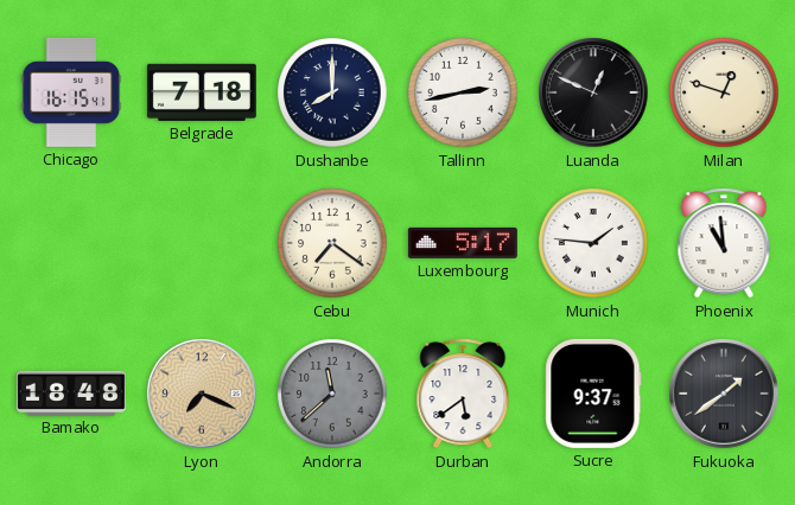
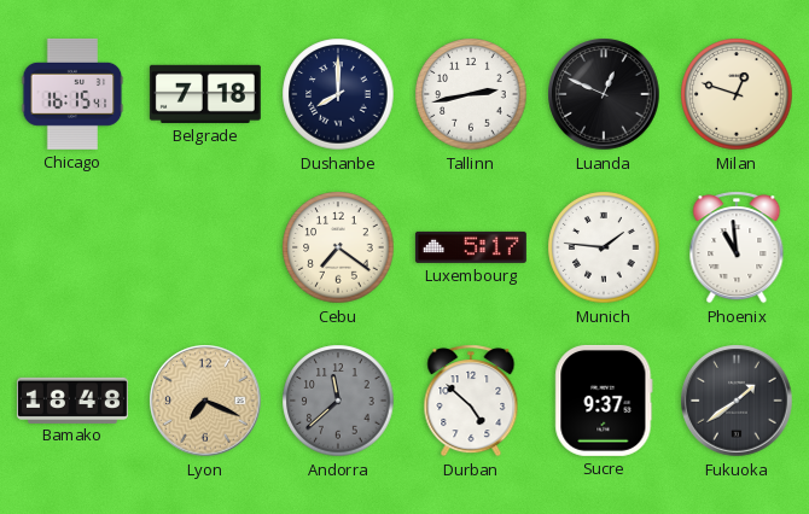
Durban: 5:39 -> 4:52
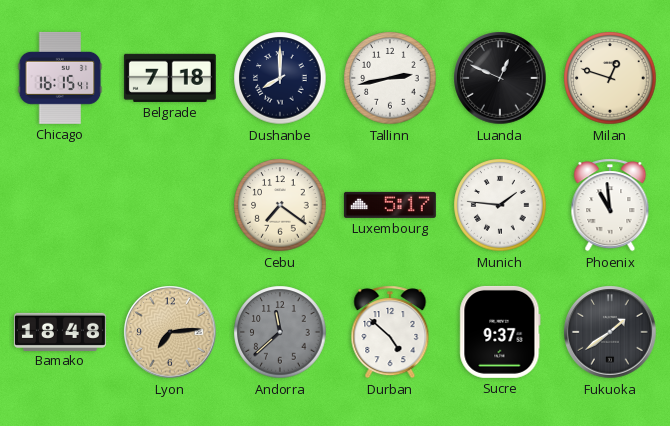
Lyon: 7:19 -> 7:14
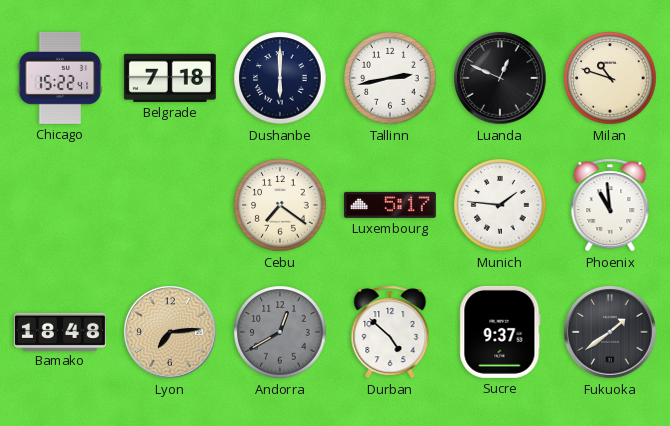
Chicago: 16:15 -> 15:22
Dushanbe: 8:00 -> 6:00
Milan: 12:48 -> 10:48
Andorra: 11:38 -> 12:40
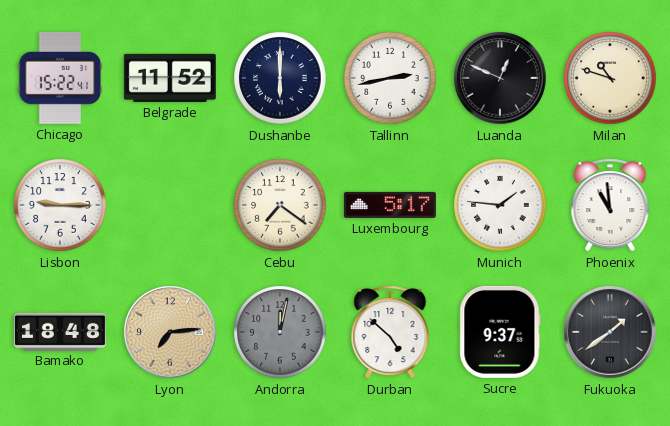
Belgrade: 7:18 -> 11:52
Lisbon: none -> 9:15
Andorra: 12:40 -> 12:02
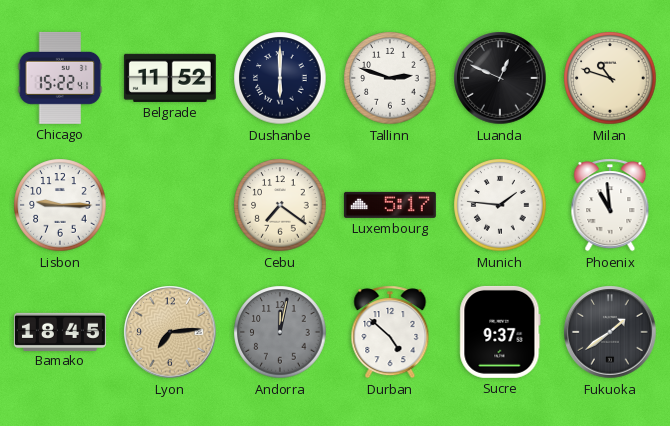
Tallinn: 2:43 -> 2:48
Bamako: 18:48 -> 18:45
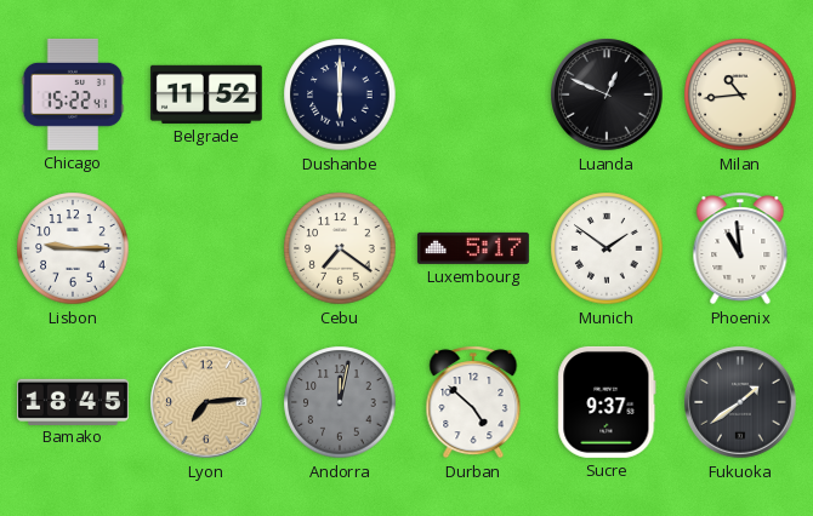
Tallinn: 2:48 -> none
Milan: 10:48 -> 10:44
Munich: 1:46 -> 1:51
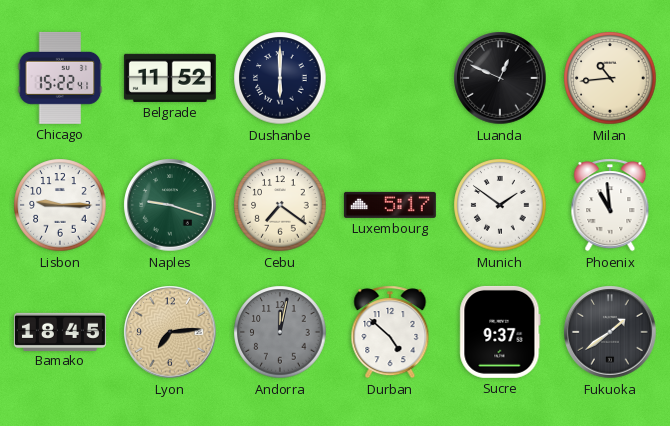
Naples: none -> 9:18
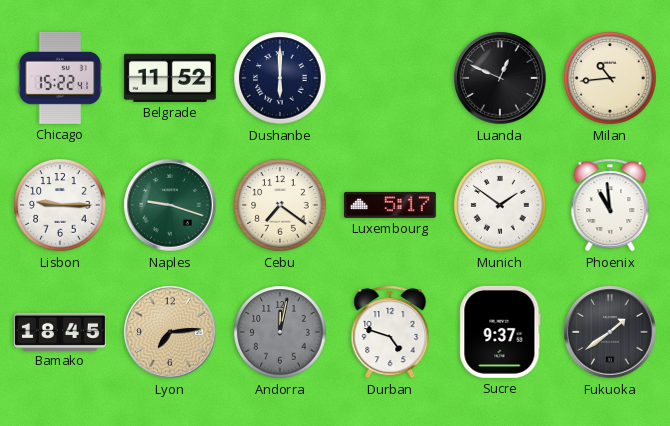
Durban: 4:52 -> 4:48
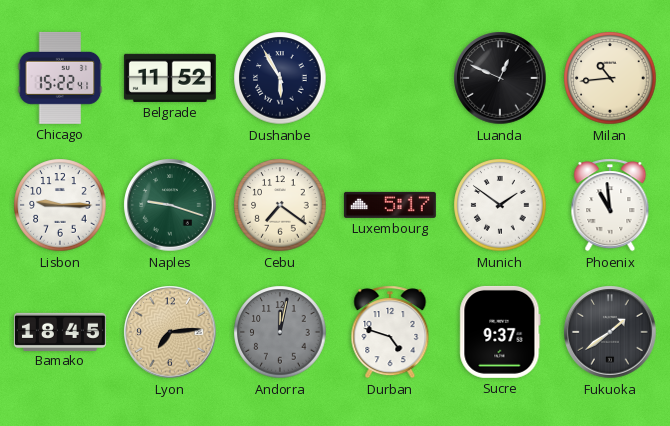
Dushanbe: 6:00 -> 5:55
